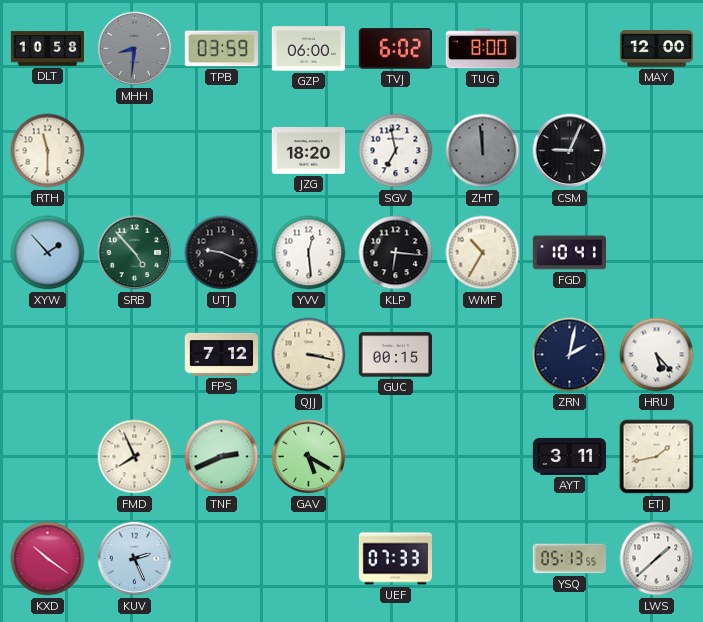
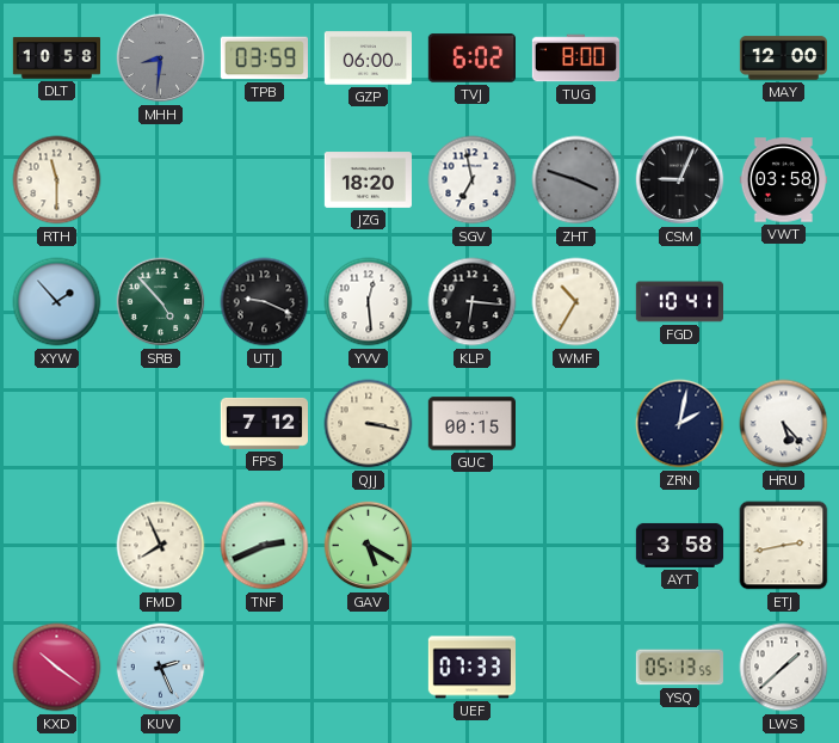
ZHT: 11:59 -> 3:48
VWT: none -> 03:58
AYT: 3:11 -> 3:58
ETJ: 1:43 -> 2:43
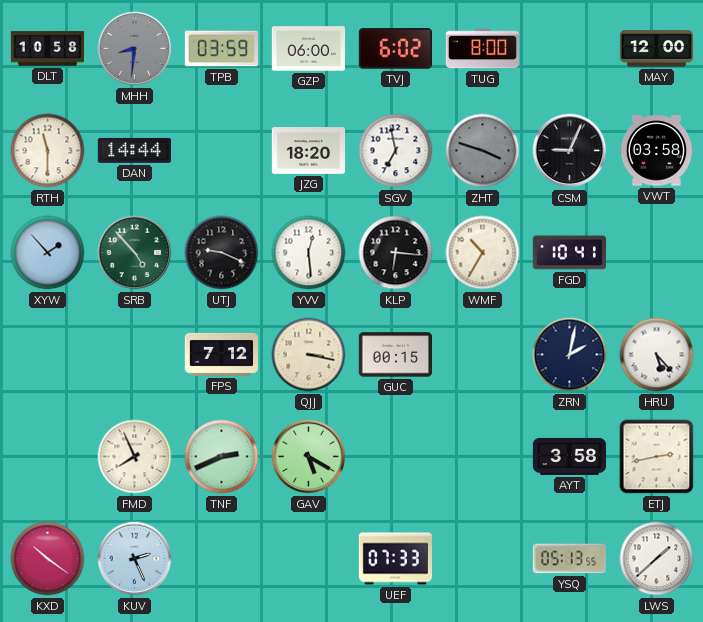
DAN: none -> 14:44
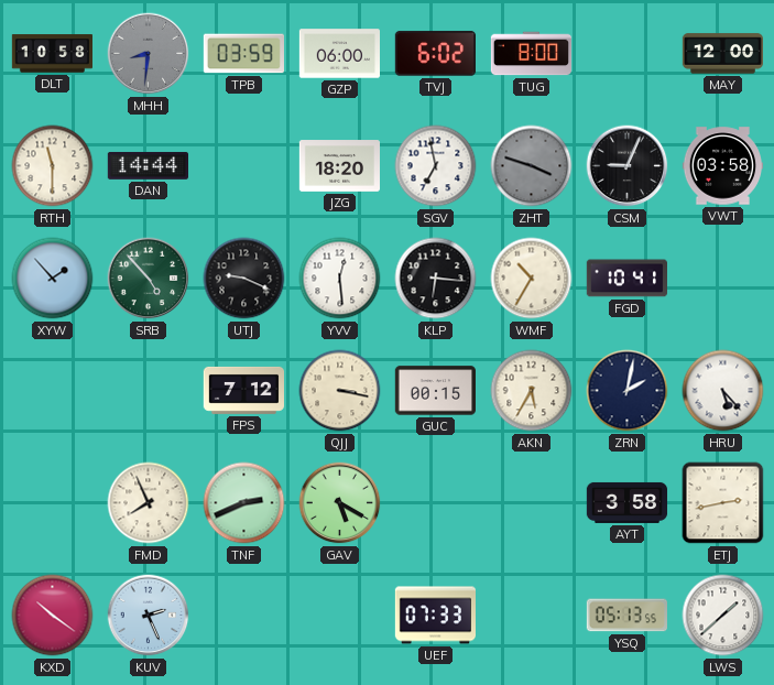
AKN: none -> 5:35
